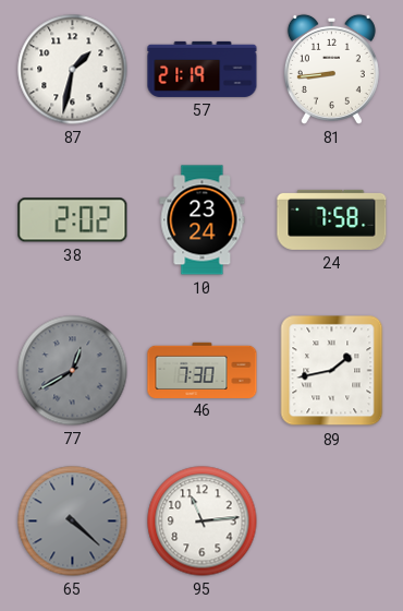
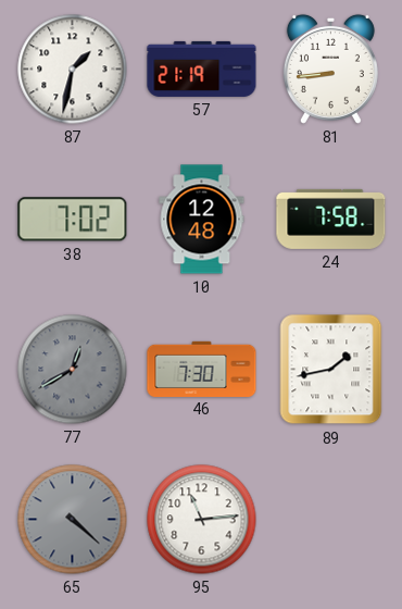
38: 2:02 -> 7:02
10: 23:24 -> 12:48
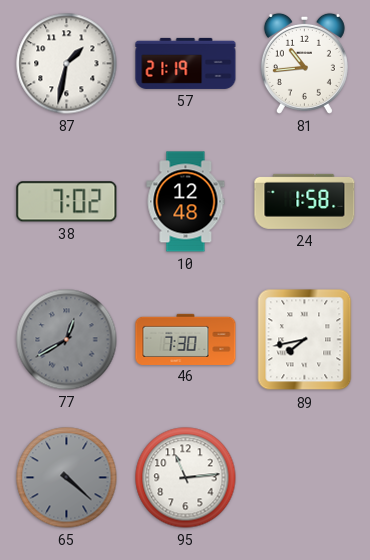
81: 8:44 -> 10:44
24: 7:58 -> 1:58
89: 1:43 -> 7:43
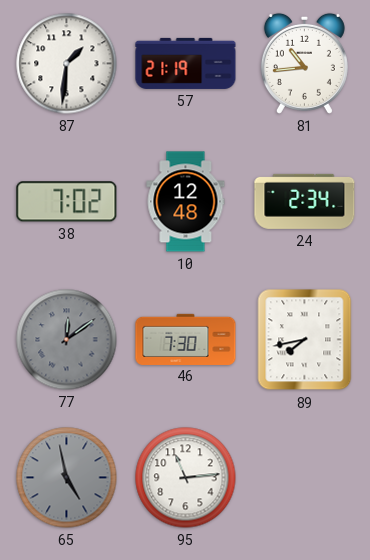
87: 1:32 -> 1:31
24: 1:58 -> 2:34
77: 12:40 -> 12:09
65: 4:22 -> 4:58
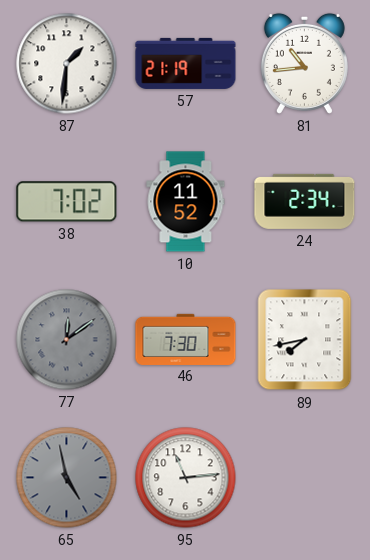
10: 12:48 -> 11:52
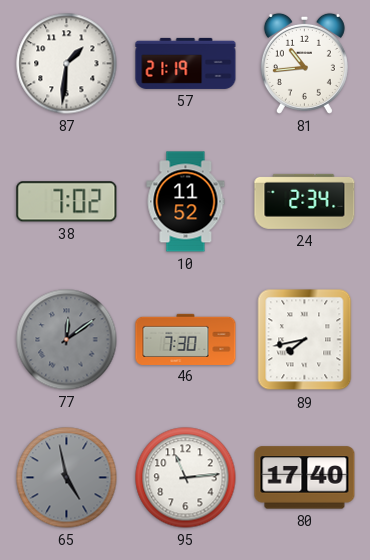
80: none -> 17:40
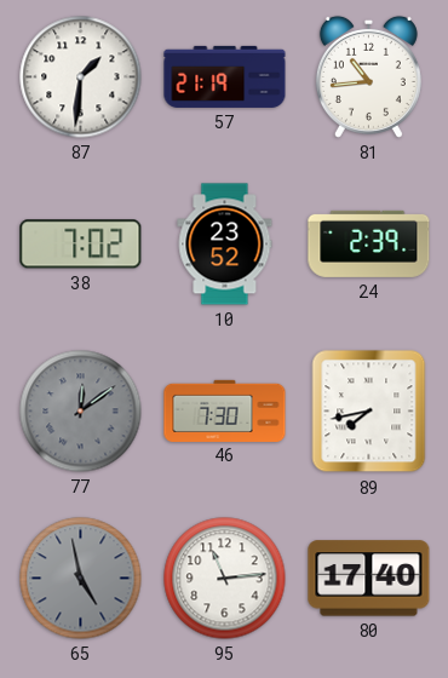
10: 11:52 -> 23:52
24: 2:34 -> 2:39
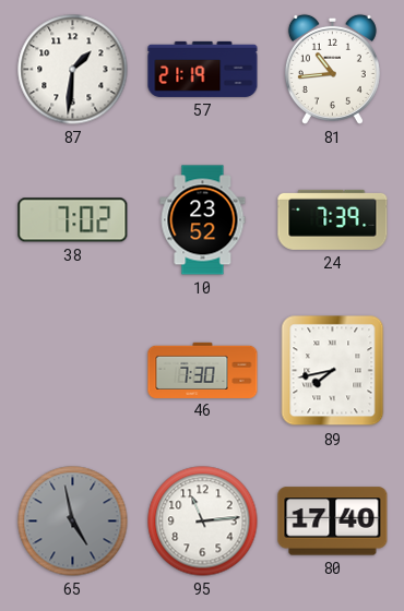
24: 2:39 -> 7:39
77: 12:09 -> none
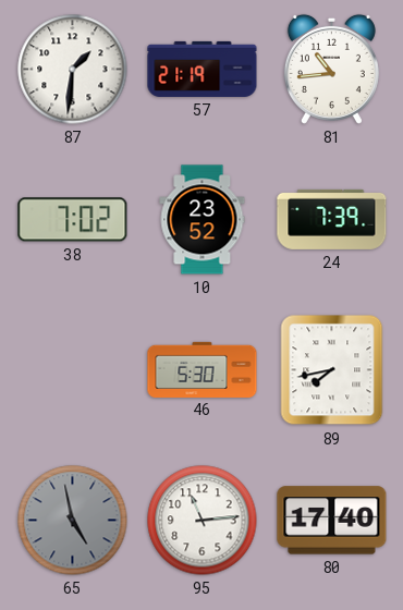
46: 7:30 -> 5:30
